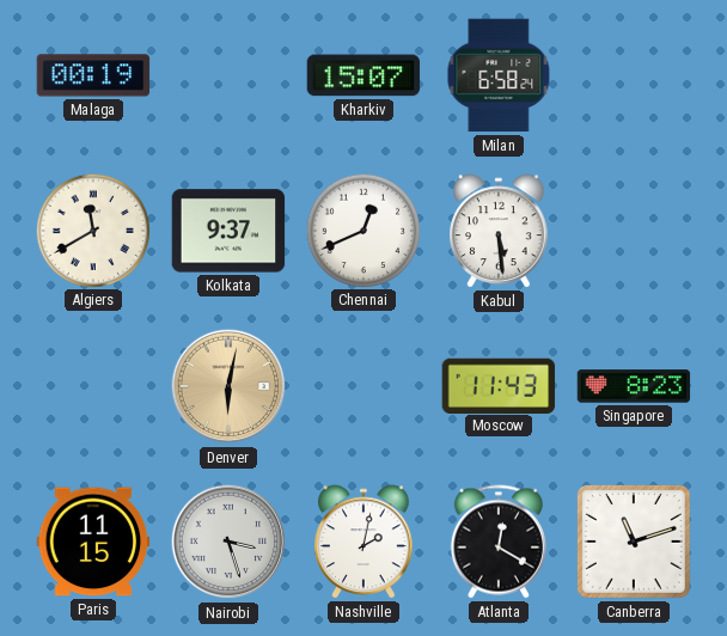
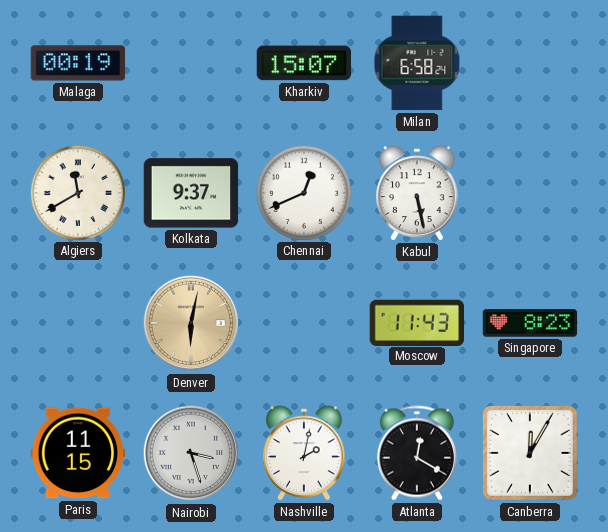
Kabul: 5:29 -> 5:28
Canberra: 11:12 -> 12:05
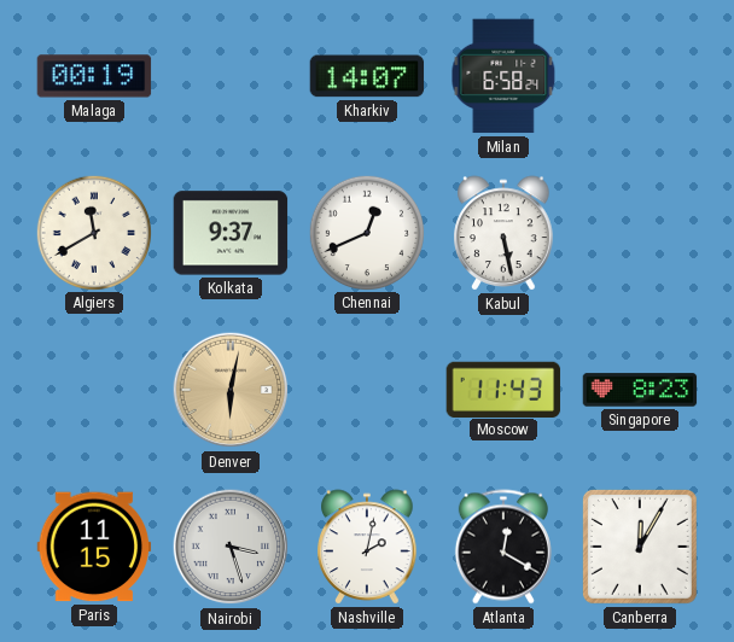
Kharkiv: 15:07 -> 14:07
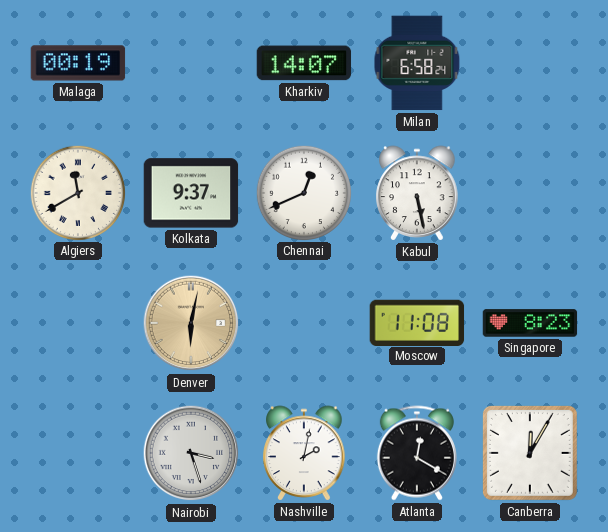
Moscow: 11:43 -> 11:08
Paris: 11:15 -> none
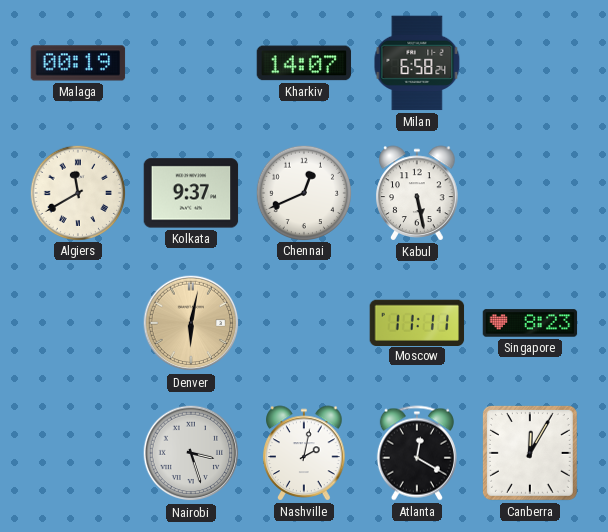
Moscow: 11:08 -> 11:11
